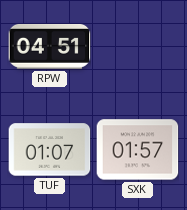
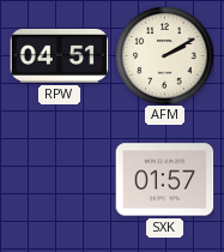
AFM: none -> 2:10
TUF: 01:07 -> none
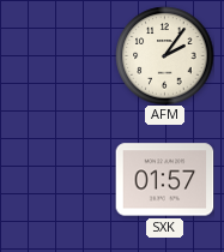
RPW: 04:51 -> none
AFM: 2:10 -> 2:06
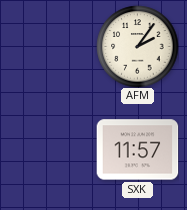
SXK: 01:57 -> 11:57
